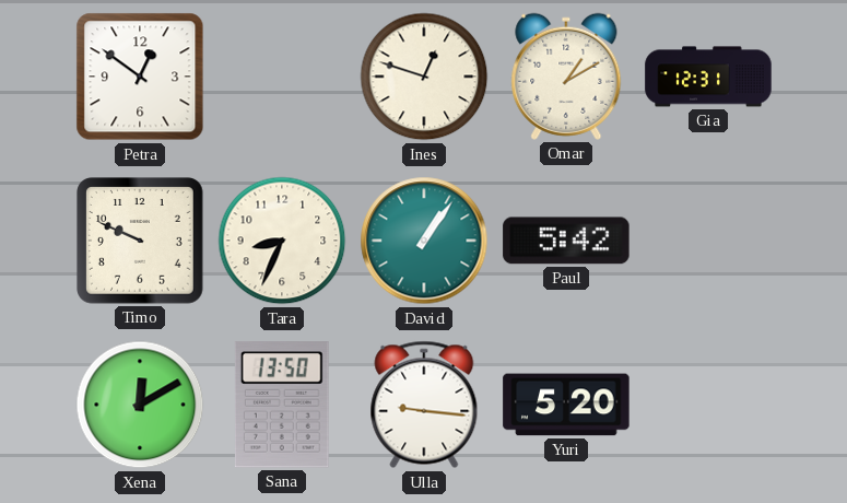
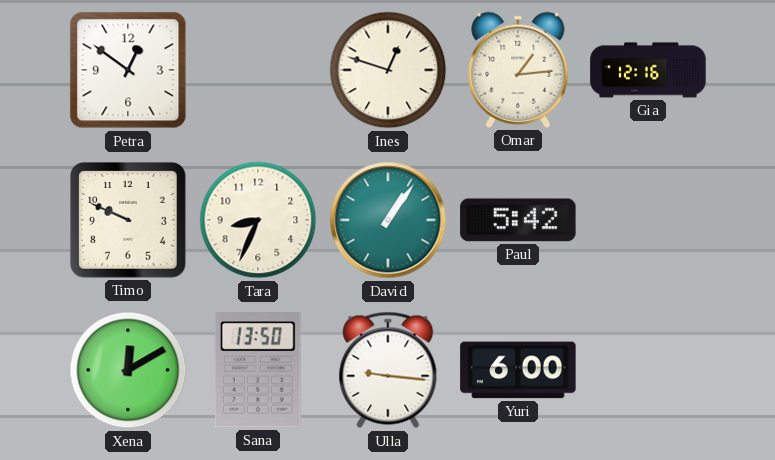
Omar: 1:10 -> 1:14
Gia: 12:31 -> 12:16
Yuri: 5:20 -> 6:00
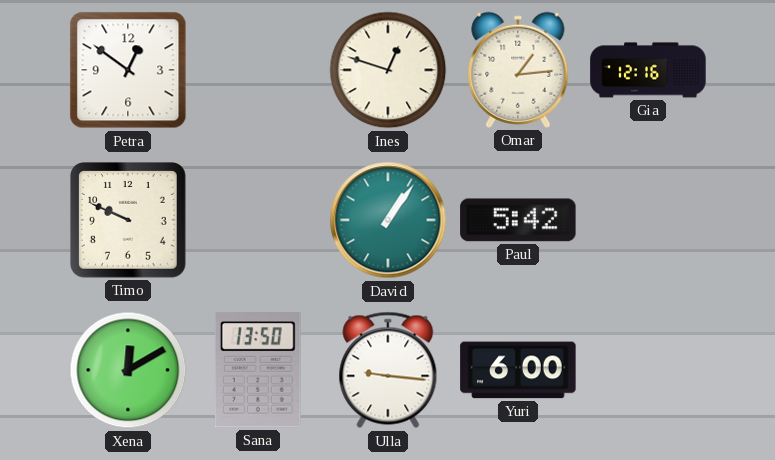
Tara: 8:34 -> none
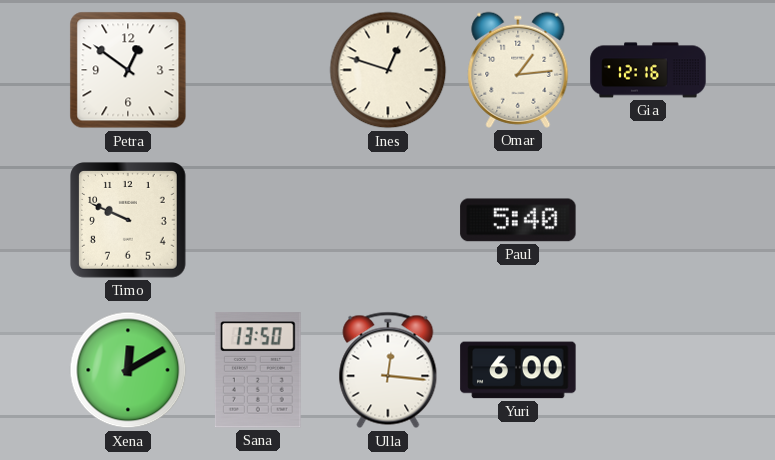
David: 1:06 -> none
Paul: 5:42 -> 5:40
Ulla: 9:16 -> 12:16
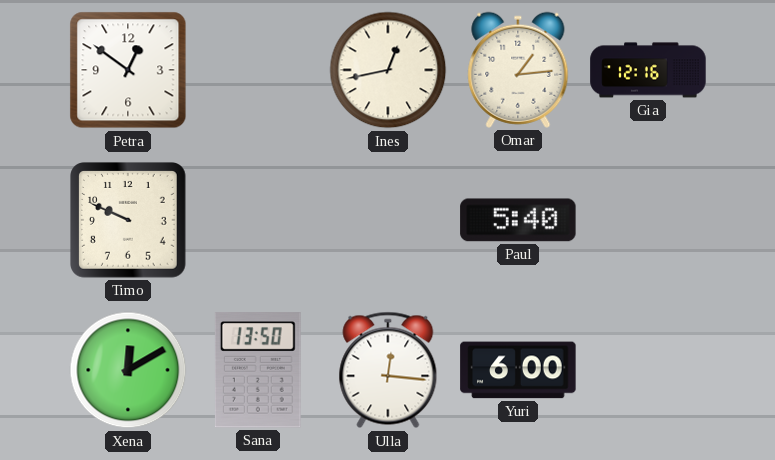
Ines: 12:48 -> 12:43
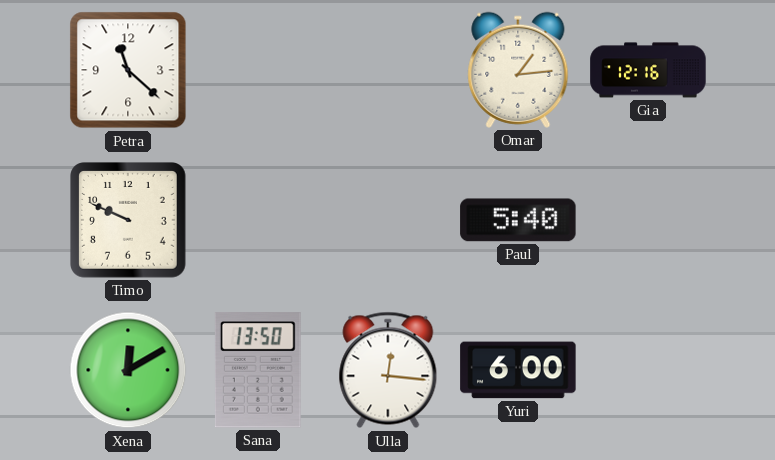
Petra: 12:51 -> 11:22
Ines: 12:43 -> none
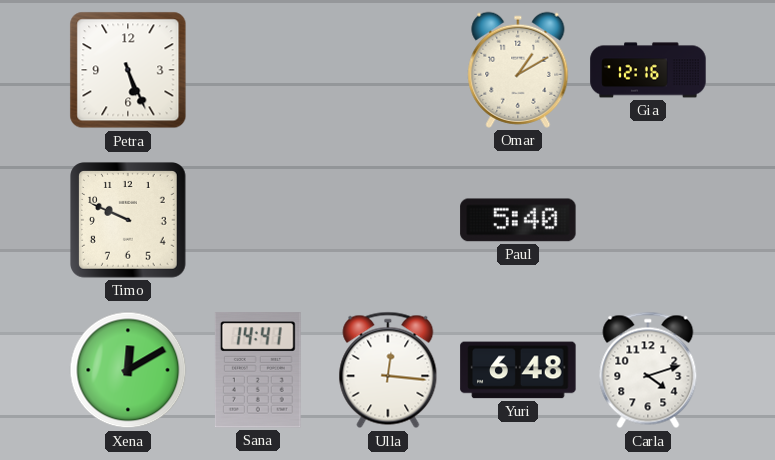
Petra: 11:22 -> 5:26
Omar: 1:14 -> 1:10
Sana: 13:50 -> 14:41
Yuri: 6:00 -> 6:48
Carla: none -> 4:12
